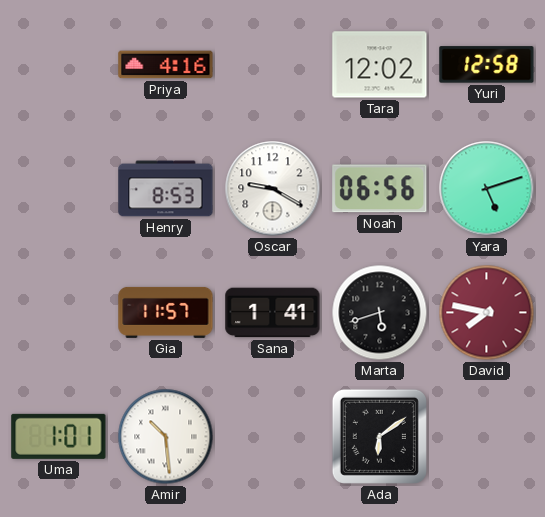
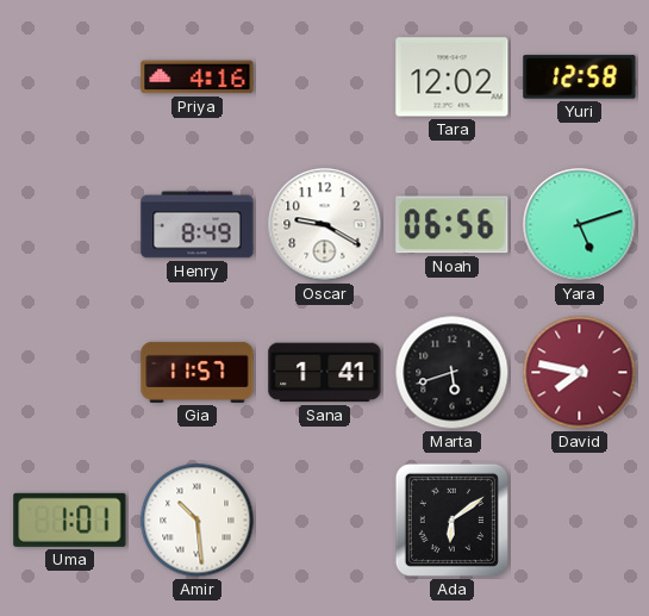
Henry: 8:53 -> 8:49
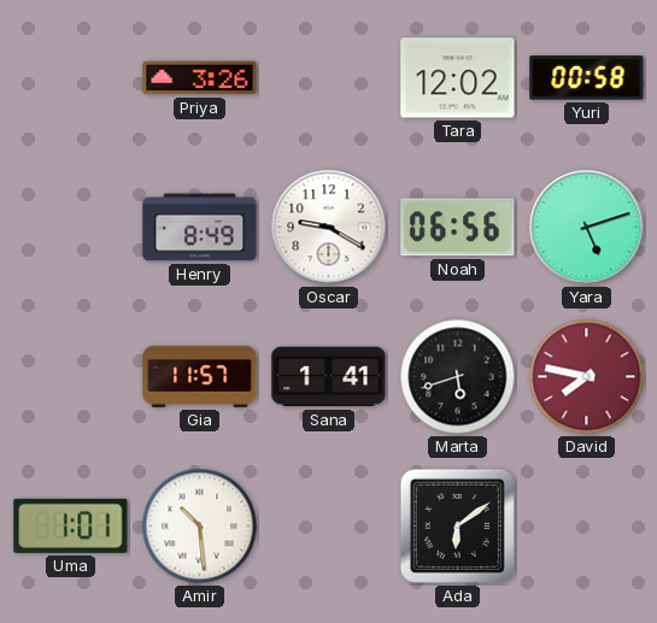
Priya: 4:16 -> 3:26
Yuri: 12:58 -> 00:58
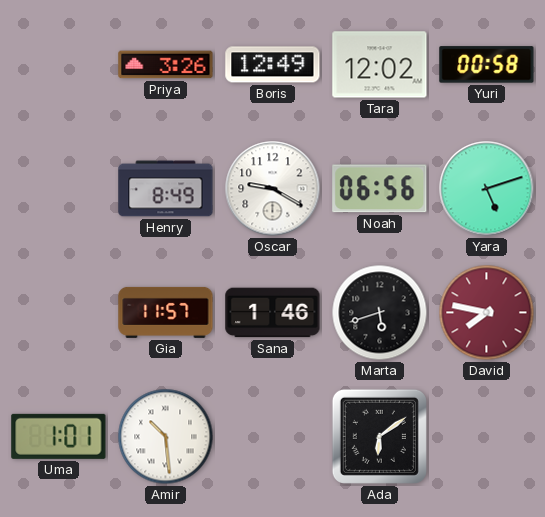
Boris: none -> 12:49
Sana: 1:41 -> 1:46
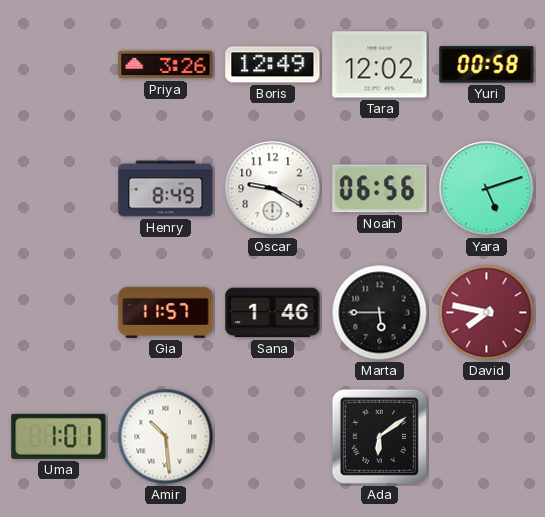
Marta: 5:42 -> 5:45
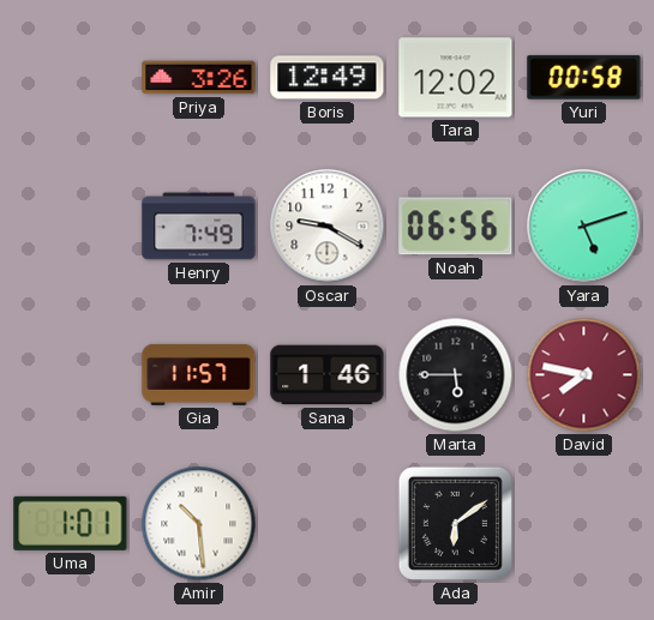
Henry: 8:49 -> 7:49
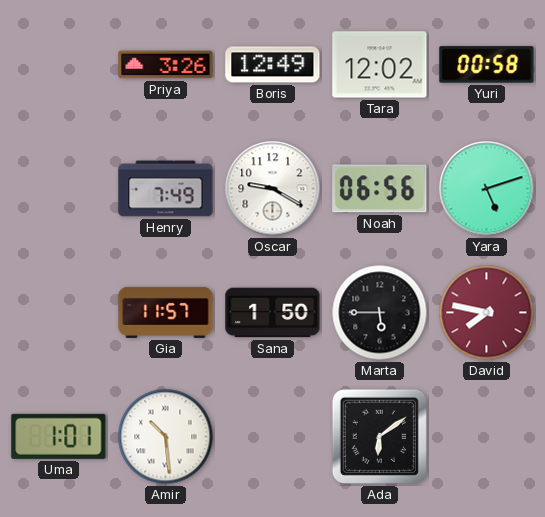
Sana: 1:46 -> 1:50
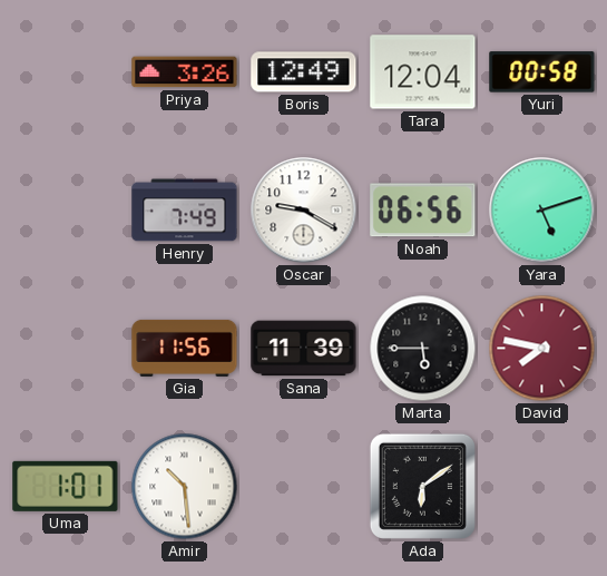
Tara: 12:02 -> 12:04
Gia: 11:57 -> 11:56
Sana: 1:50 -> 11:39
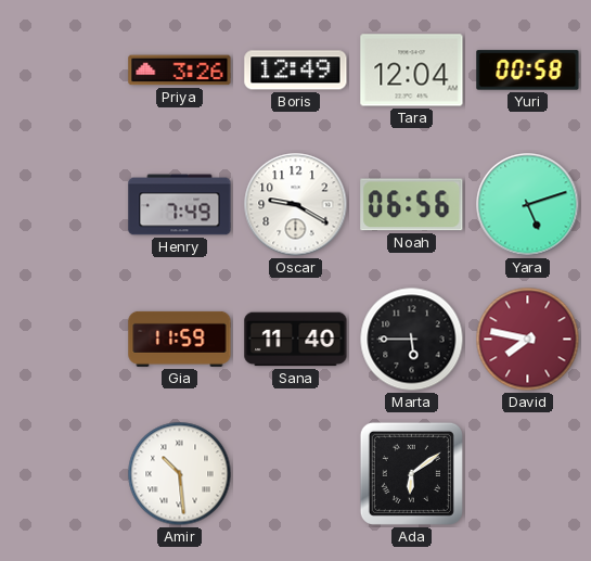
Gia: 11:56 -> 11:59
Sana: 11:39 -> 11:40
Uma: 1:01 -> none
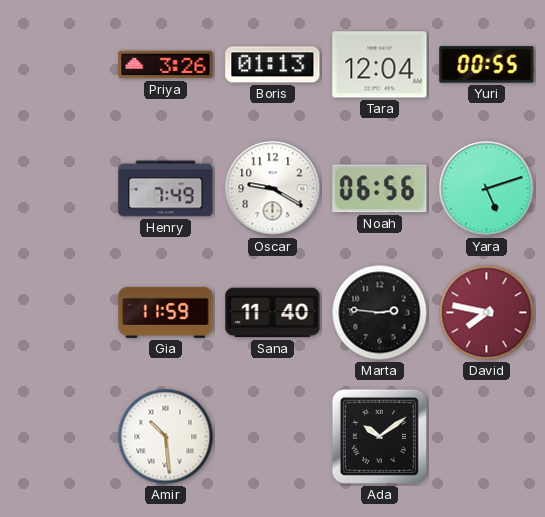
Boris: 12:49 -> 01:13
Yuri: 00:58 -> 00:55
Marta: 5:45 -> 2:46
Ada: 6:09 -> 10:09
